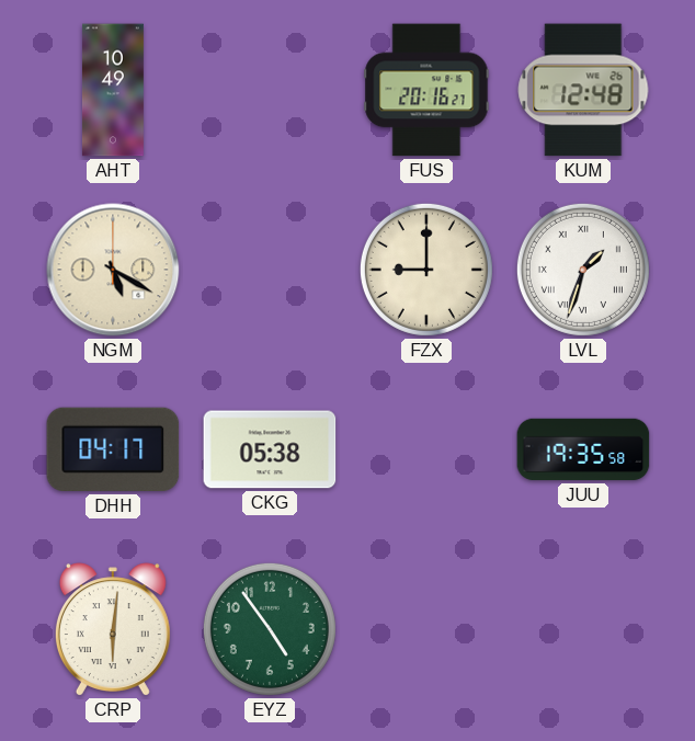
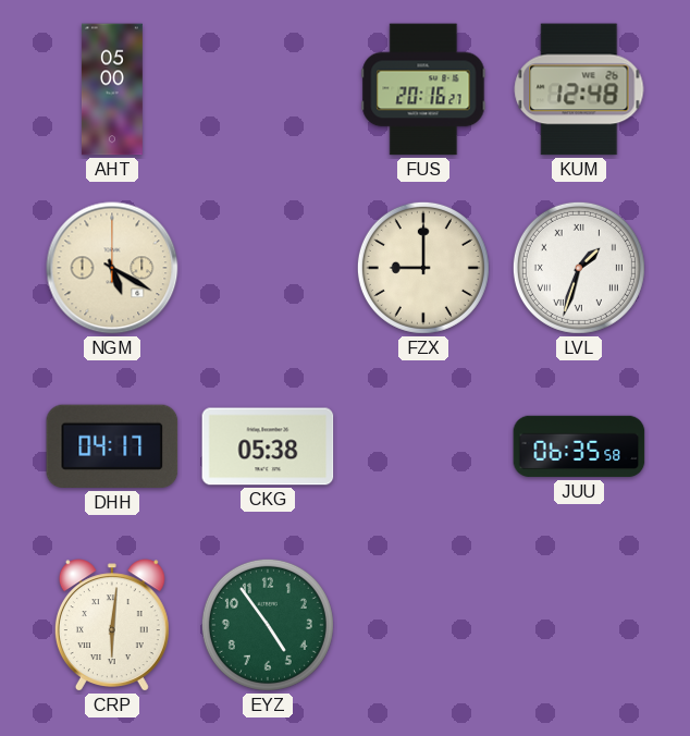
AHT: 10:49 -> 05:00
JUU: 19:35 -> 06:35
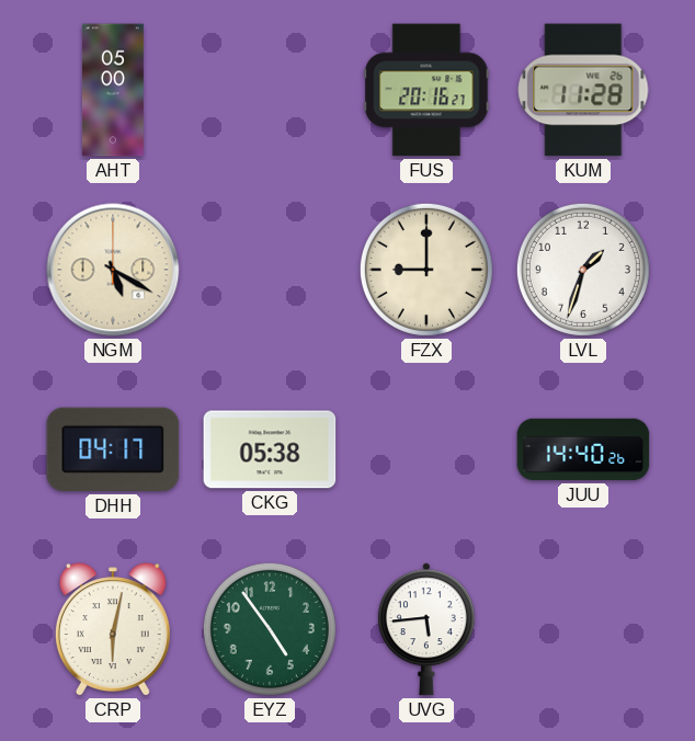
KUM: 12:48 -> 11:28
LVL numerals: Roman -> Arabic
JUU: 06:35 -> 14:40
CRP: 6:01 -> 6:02
UVG: none -> 5:44
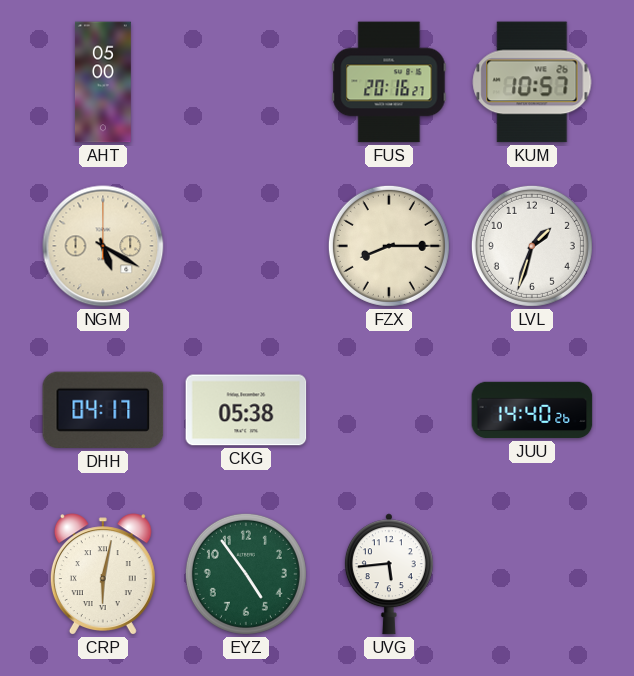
KUM: 11:28 -> 10:57
FZX: 9:00 -> 8:15
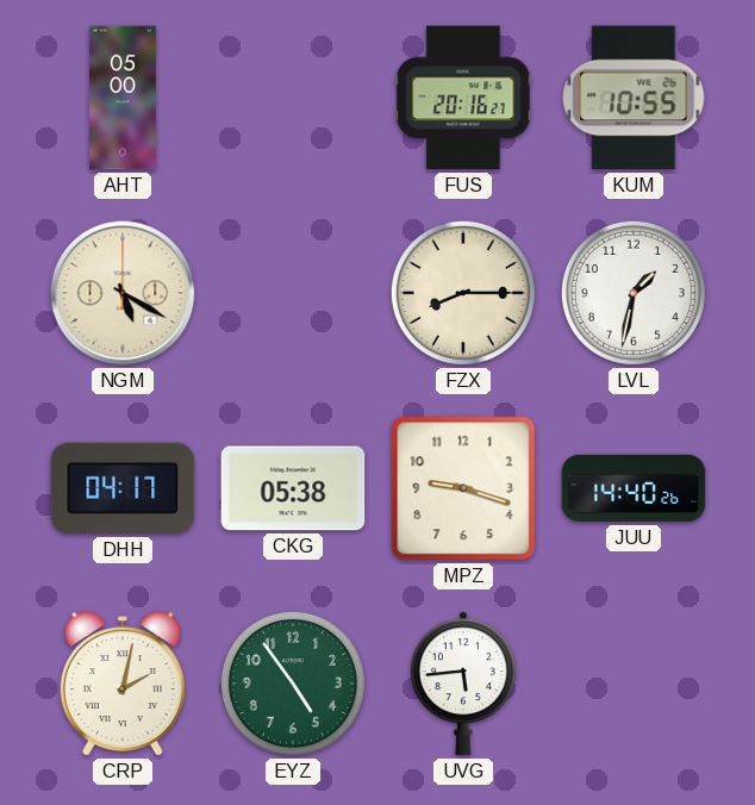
KUM: 10:57 -> 10:55
LVL: 1:33 -> 1:32
MPZ: none -> 9:18
CRP: 6:02 -> 2:02
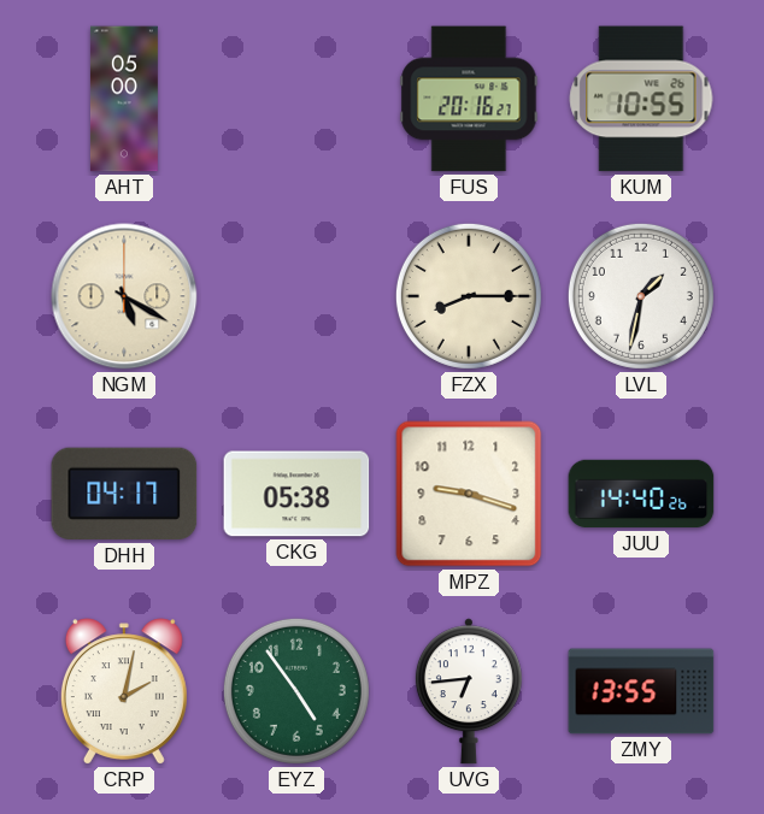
UVG: 5:44 -> 6:44
ZMY: none -> 13:55
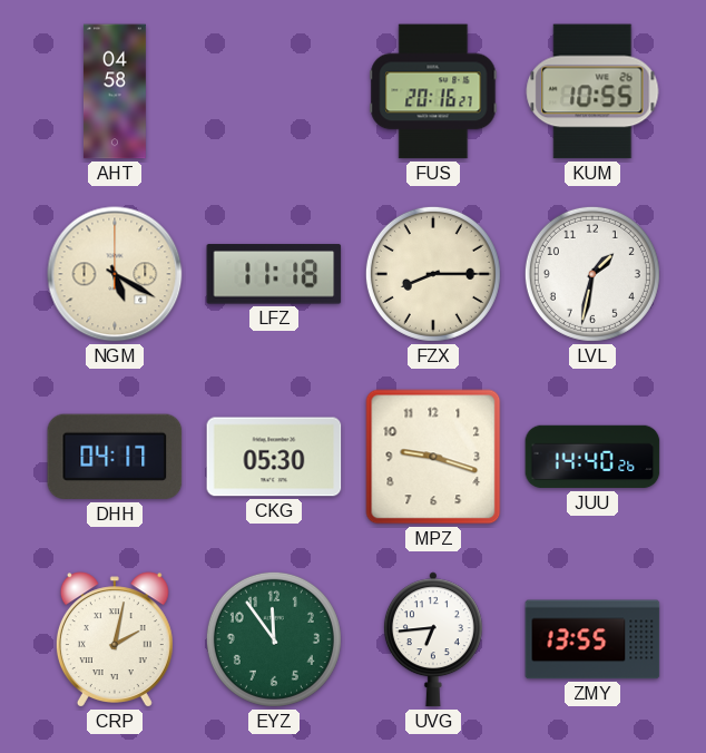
AHT: 05:00 -> 04:58
LFZ: none -> 11:18
CKG: 05:38 -> 05:30
EYZ: 4:54 -> 11:54
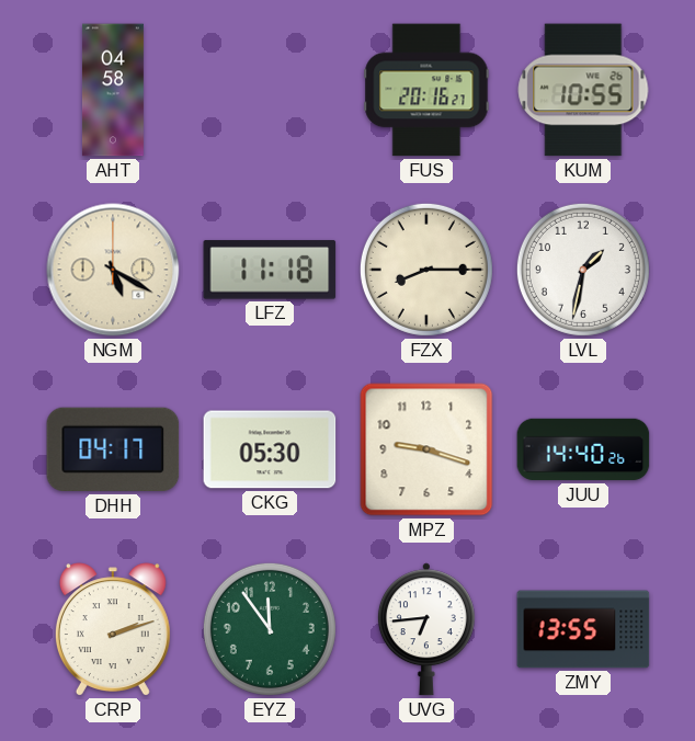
CRP: 2:02 -> 2:12
